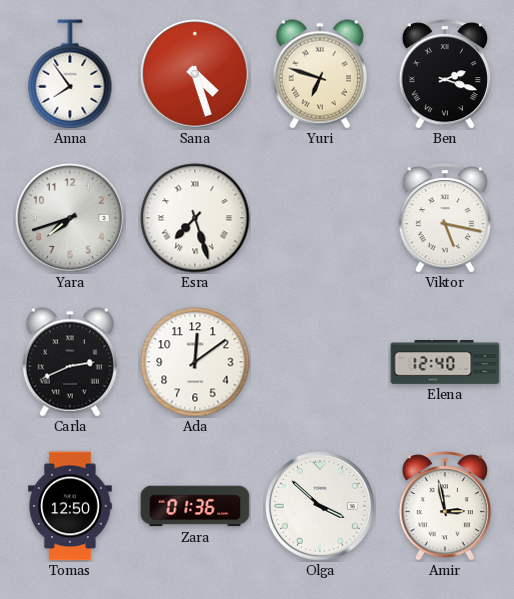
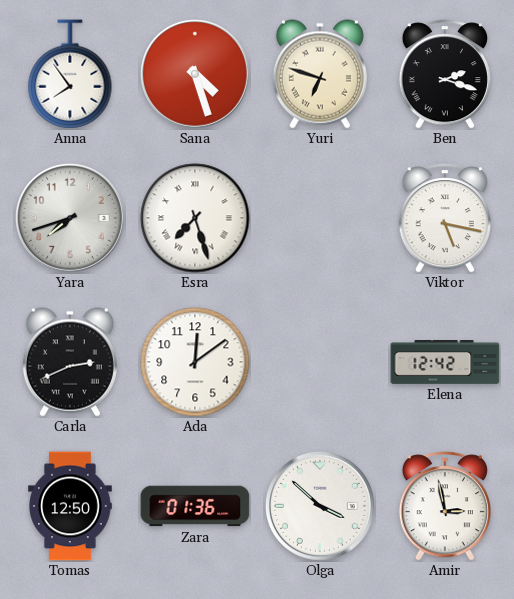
Elena: 12:40 -> 12:42
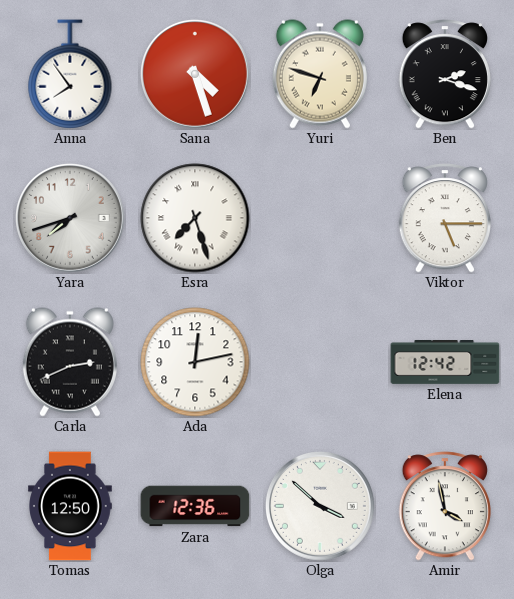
Viktor: 5:17 -> 5:15
Ada: 12:09 -> 12:13
Zara: 01:36 -> 12:36
Amir: 2:58 -> 3:58
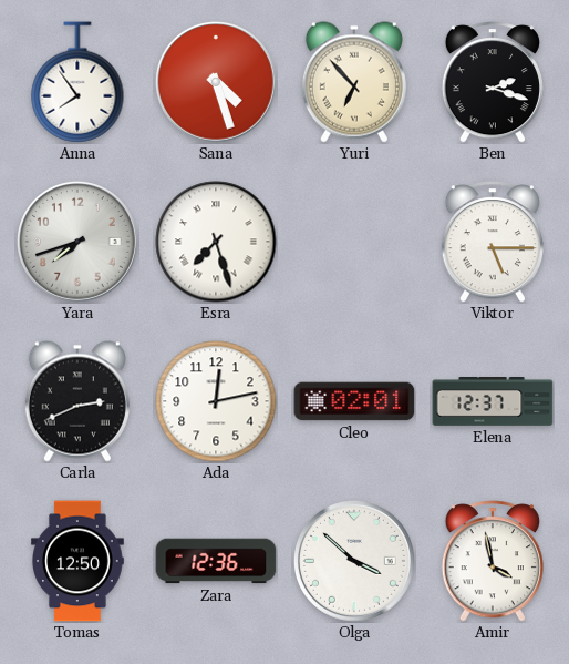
Yuri: 6:48 -> 6:53
Cleo: none -> 02:01
Elena: 12:42 -> 12:37
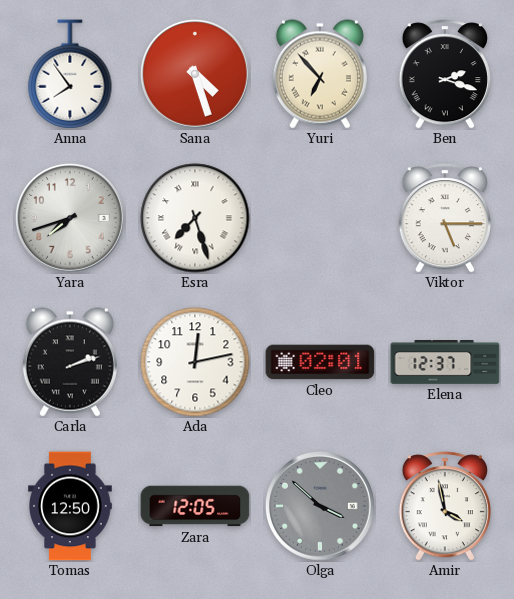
Carla: 2:41 -> 2:12
Zara: 12:36 -> 12:05
Olga dial: white -> grey
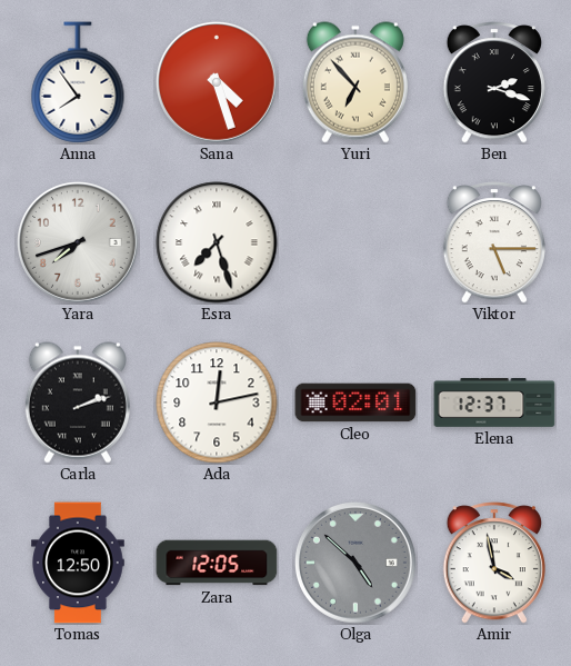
Olga: 3:52 -> 4:52
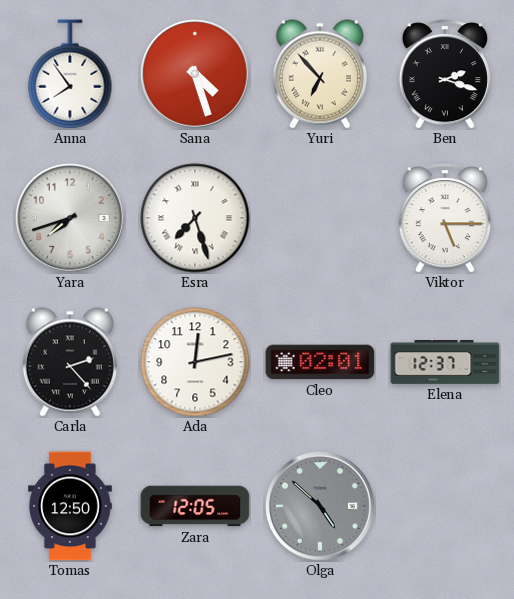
Carla: 2:12 -> 2:23
Amir: 3:58 -> none
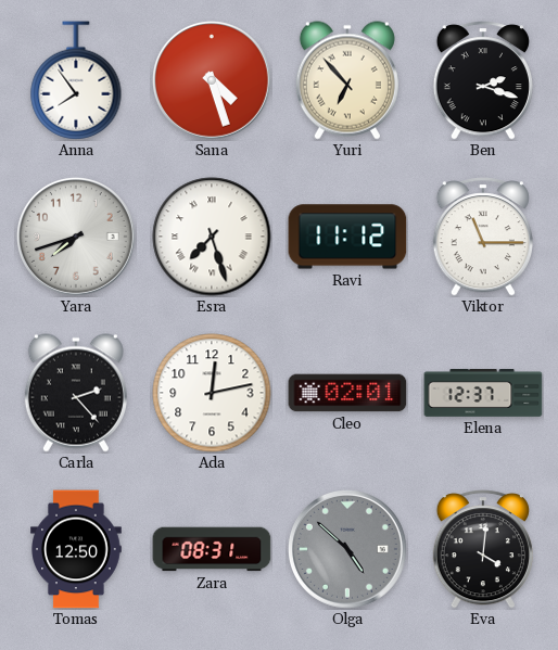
Ravi: none -> 11:12
Viktor: 5:15 -> 11:15
Zara: 12:05 -> 08:31
Eva: none -> 4:01
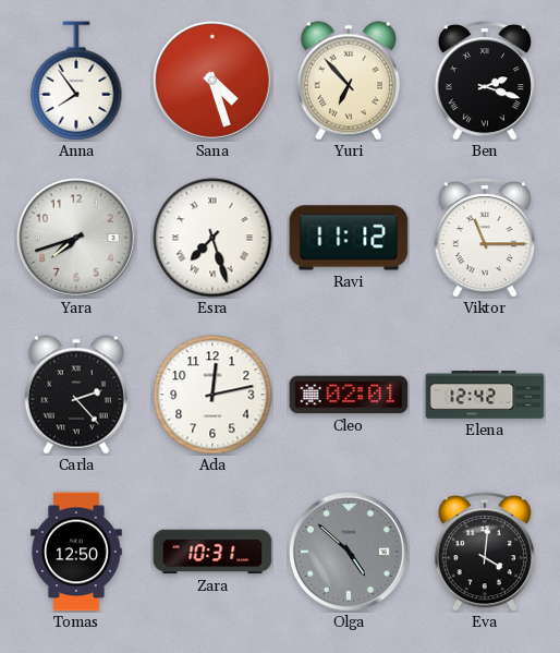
Elena: 12:37 -> 12:42
Zara: 08:31 -> 10:31
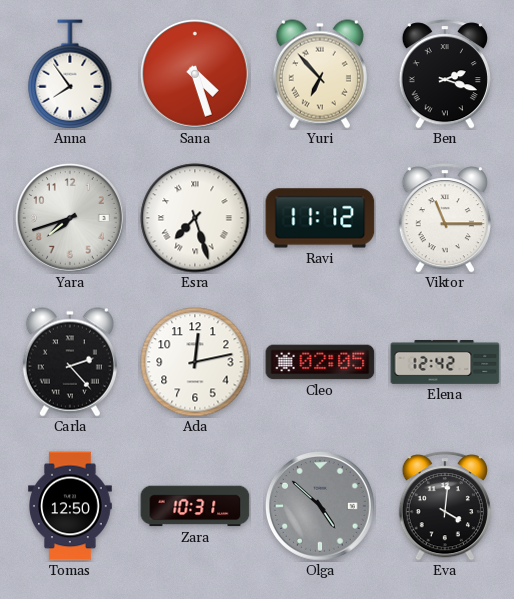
Cleo: 02:01 -> 02:05
